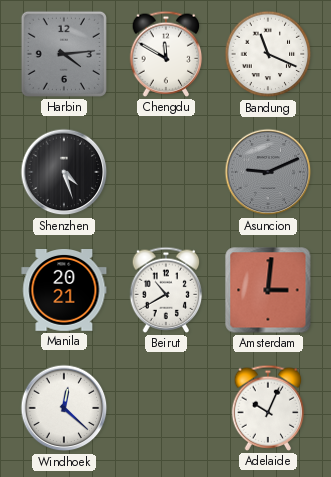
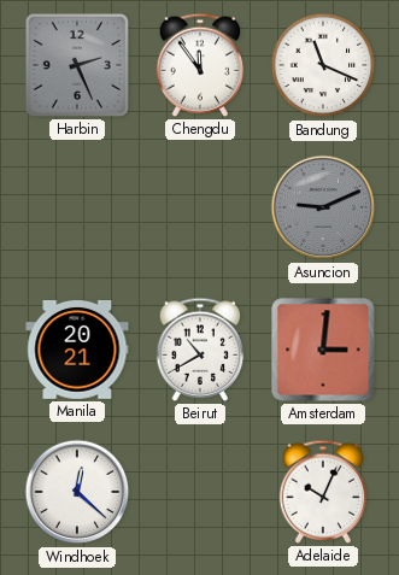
Harbin: 4:14 -> 2:26
Chengdu: 11:50 -> 11:54
Shenzhen: 4:27 -> none
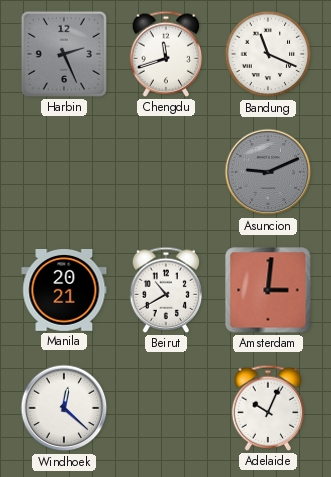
Chengdu: 11:54 -> 11:42
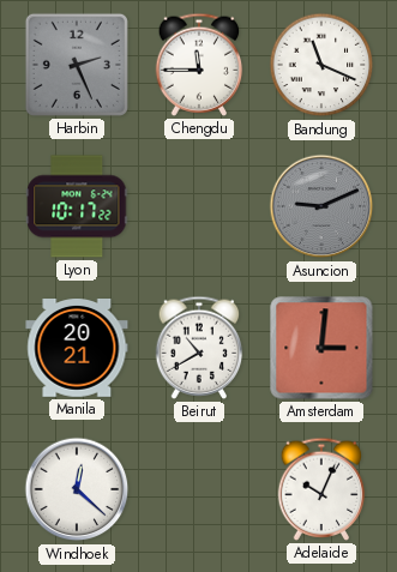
Chengdu: 11:42 -> 11:45
Lyon: none -> 10:17
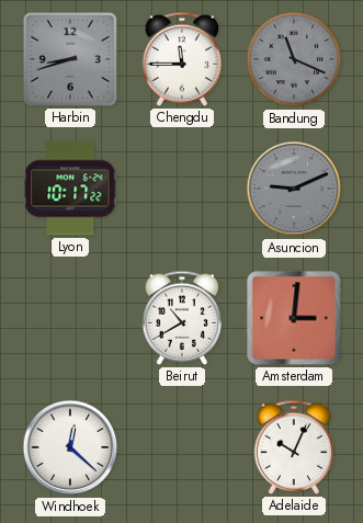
Harbin: 2:26 -> 8:42
Bandung dial: white -> grey
Manila: 20:21 -> none
